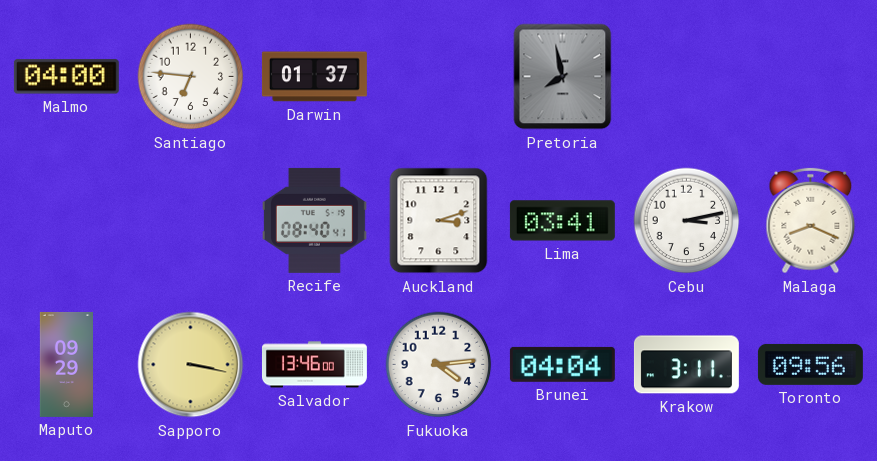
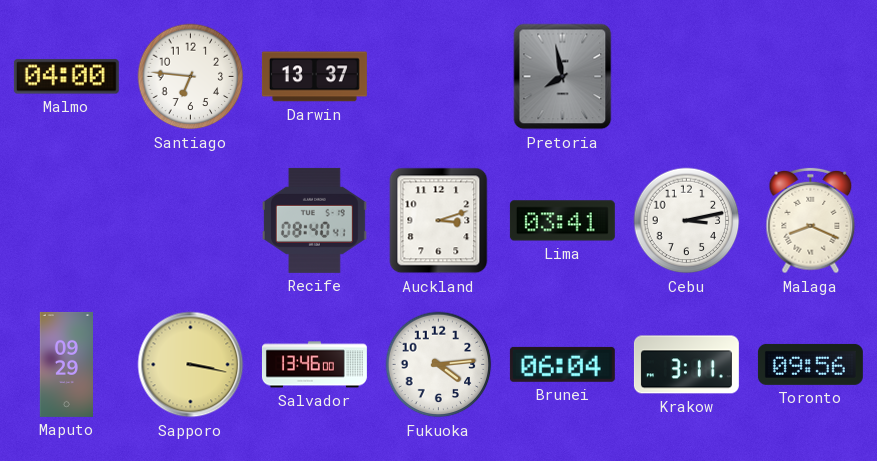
Darwin: 01:37 -> 13:37
Brunei: 04:04 -> 06:04
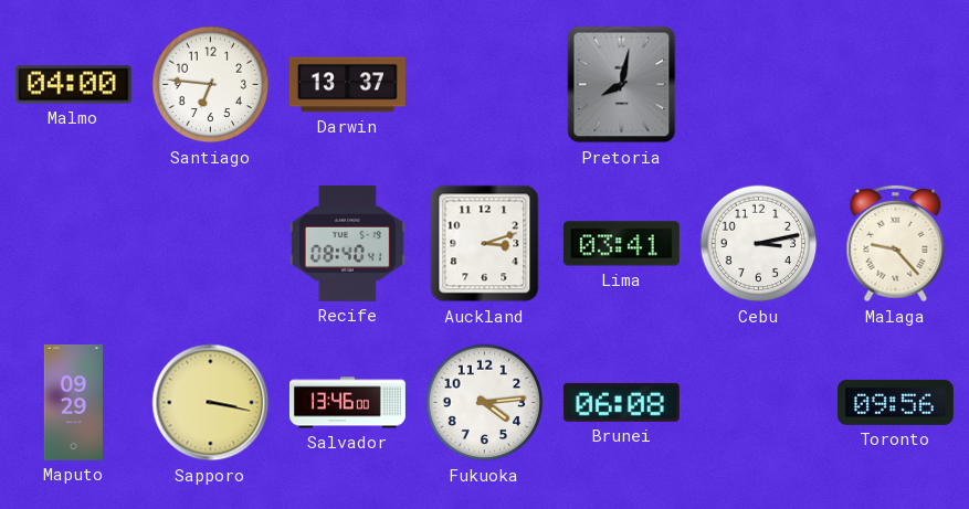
Pretoria: 7:58 -> 8:02
Malaga: 8:19 -> 9:23
Brunei: 06:04 -> 06:08
Krakow: 3:11 -> none
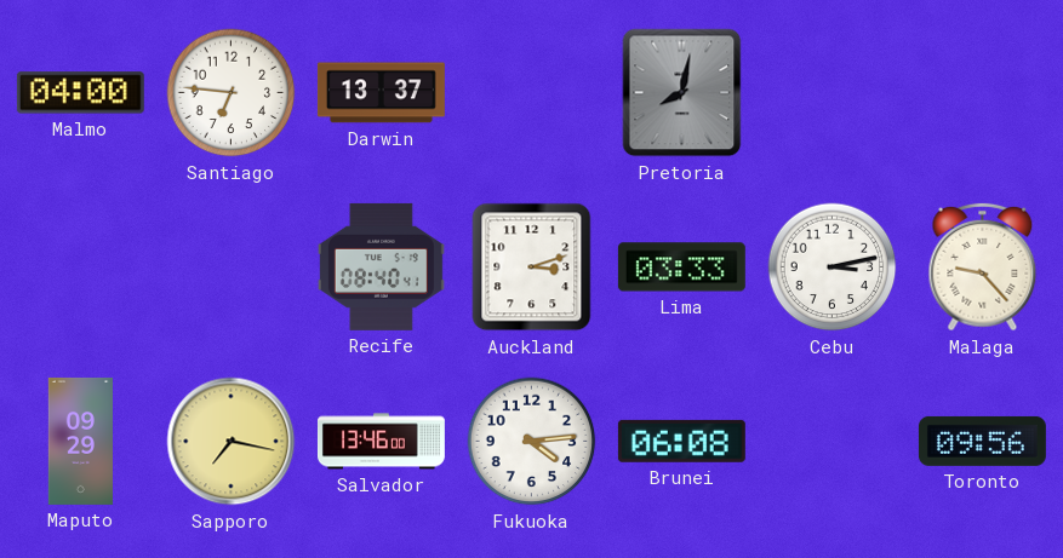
Lima: 03:41 -> 03:33
Sapporo: 3:17 -> 7:17
